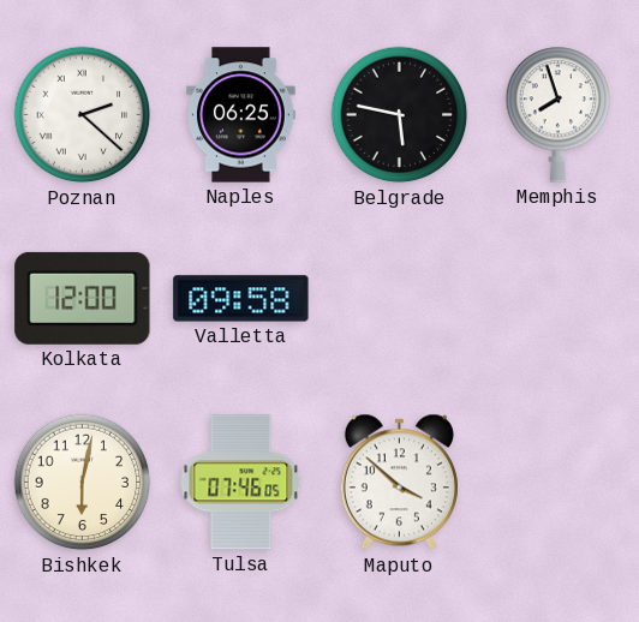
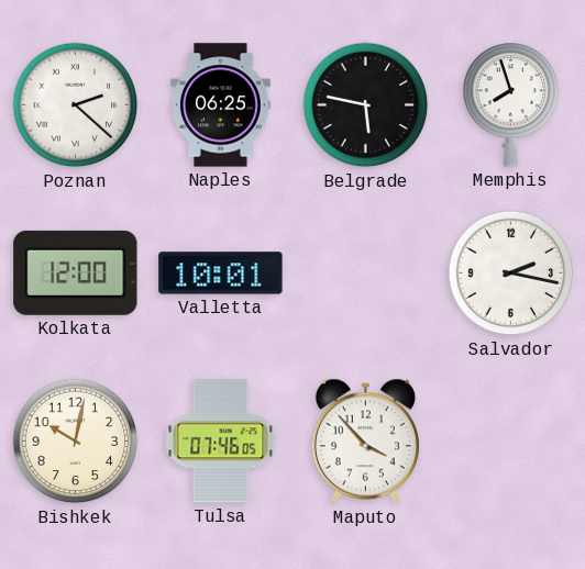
Valletta: 09:58 -> 10:01
Salvador: none -> 2:17
Bishkek: 6:02 -> 10:02
Maputo: 3:52 -> 3:53
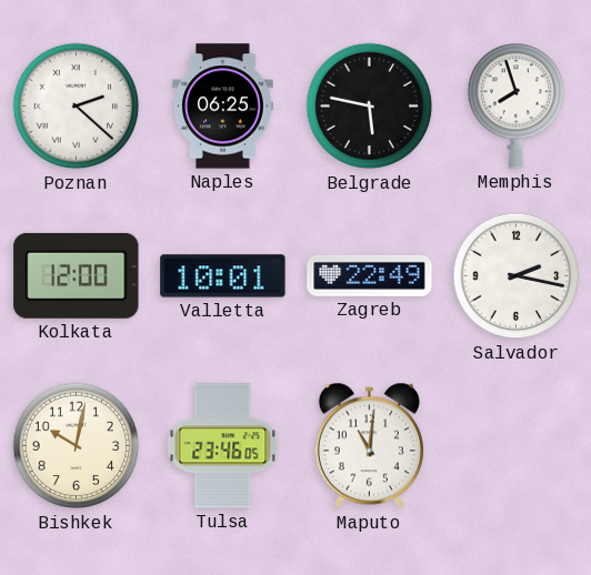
Zagreb: none -> 22:49
Tulsa: 07:46 -> 23:46
Maputo: 3:53 -> 11:01
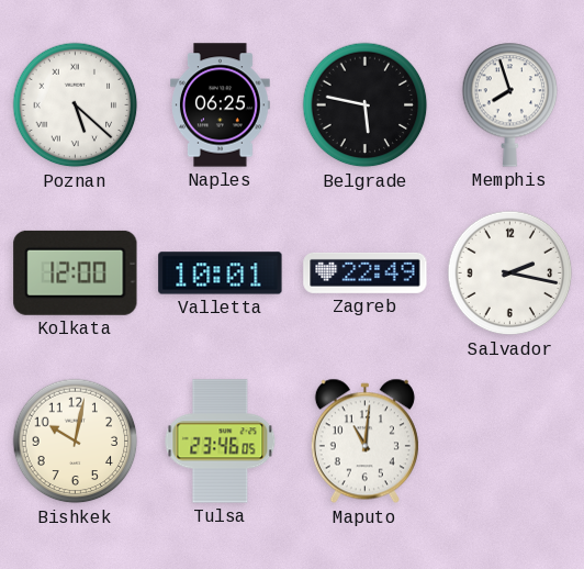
Poznan: 2:22 -> 5:22
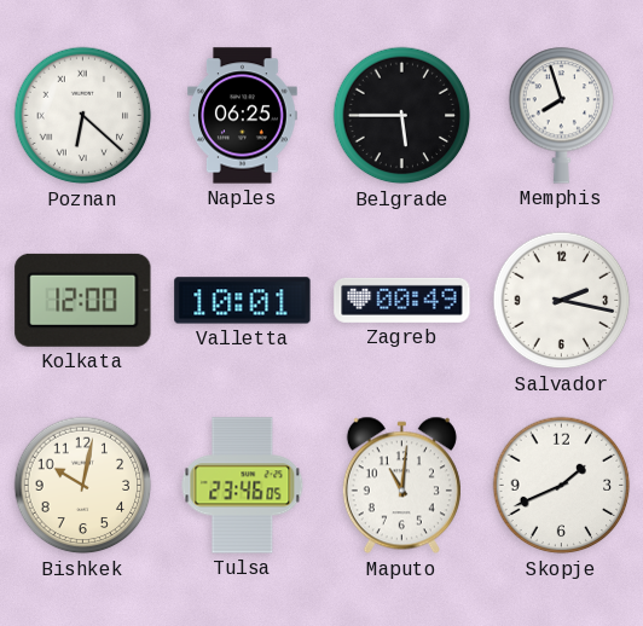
Poznan: 5:22 -> 6:22
Belgrade: 5:47 -> 5:45
Zagreb: 22:49 -> 00:49
Skopje: none -> 1:41
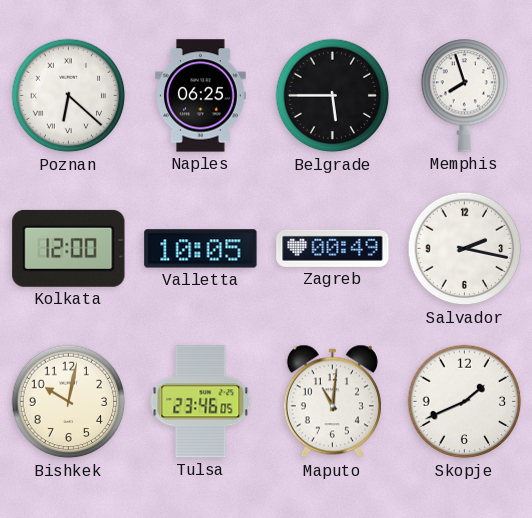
Valletta: 10:01 -> 10:05
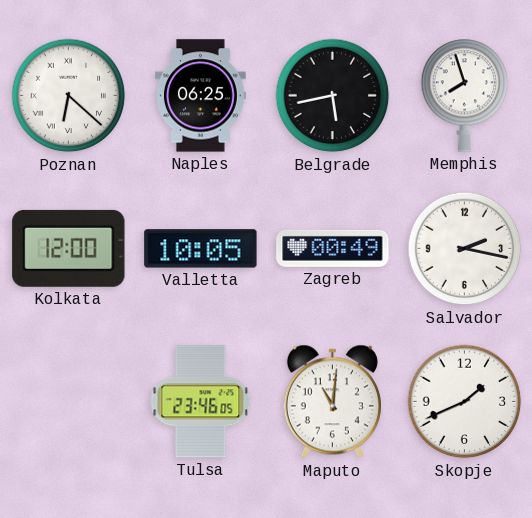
Belgrade: 5:45 -> 5:43
Bishkek: 10:02 -> none
